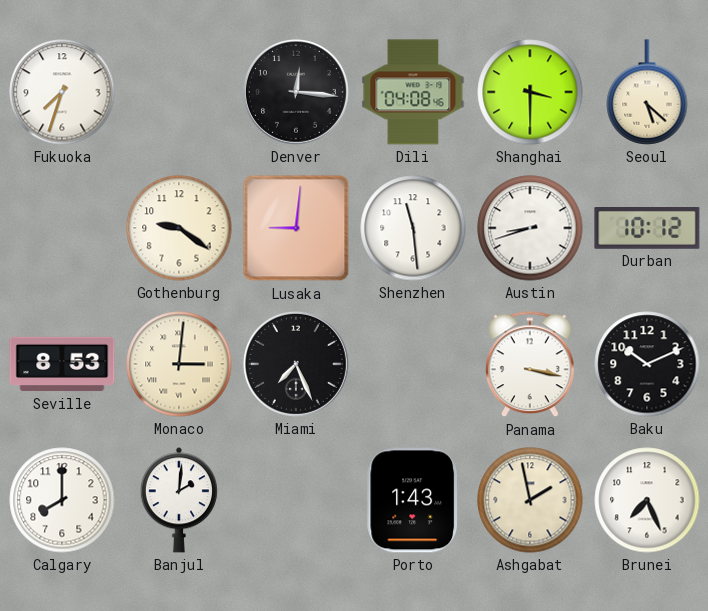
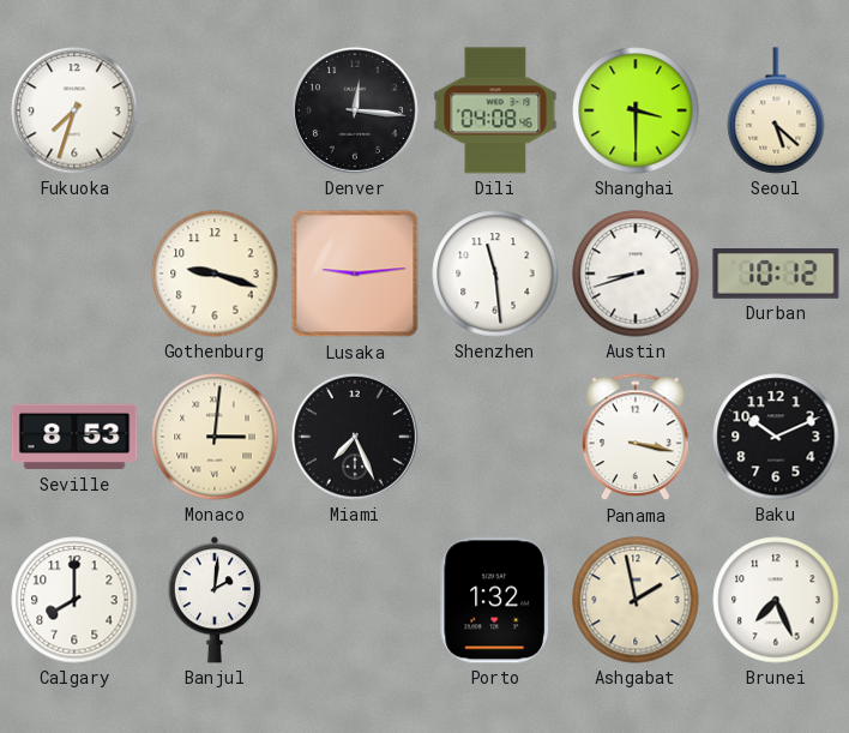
Gothenburg: 9:21 -> 9:18
Lusaka: 9:01 -> 9:14
Porto: 1:43 -> 1:32
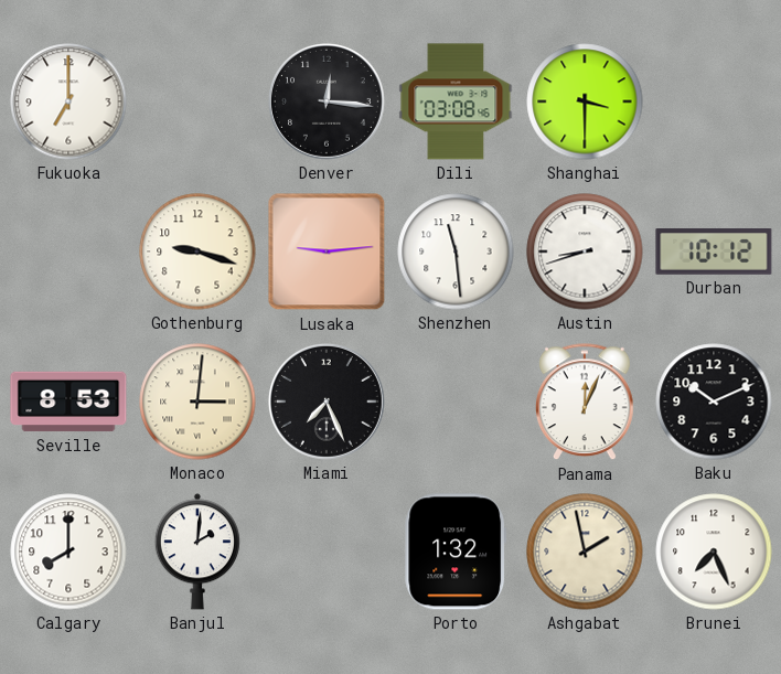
Fukuoka: 7:33 -> 7:00
Dili: 04:08 -> 03:08
Seoul: 5:22 -> none
Panama: 3:17 -> 12:04
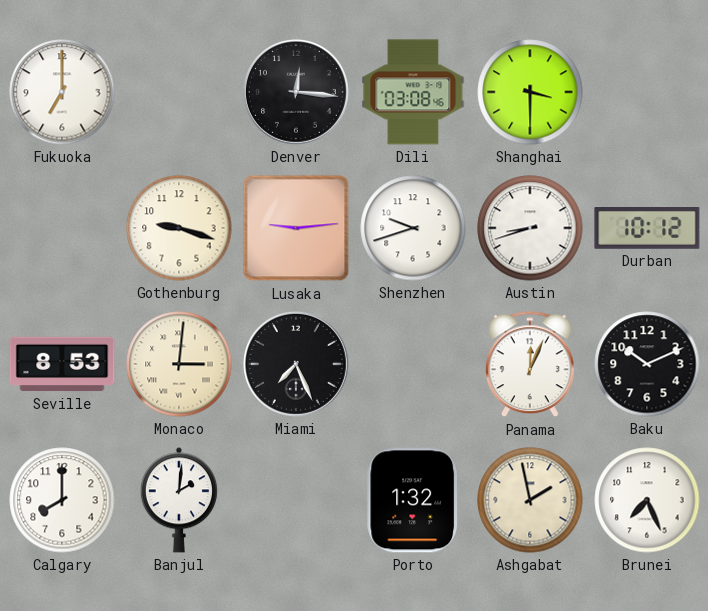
Shenzhen: 11:29 -> 9:42
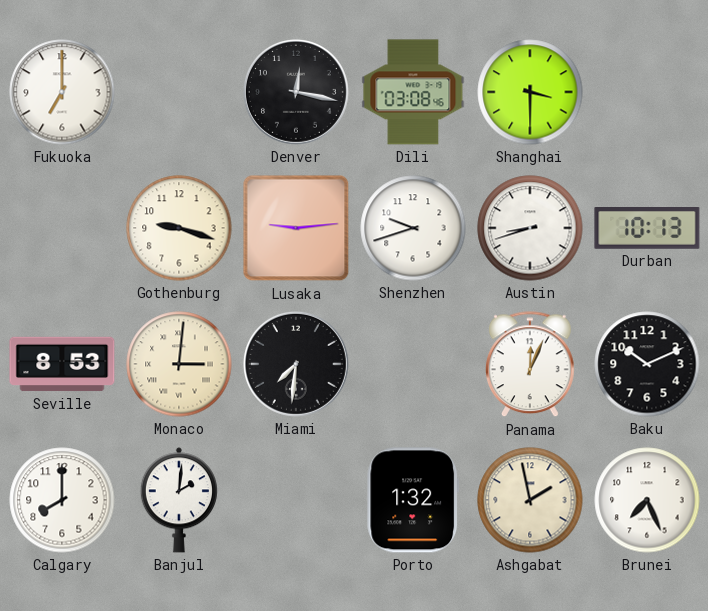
Denver: 12:16 -> 12:17
Durban: 10:12 -> 10:13
Miami: 7:26 -> 7:31
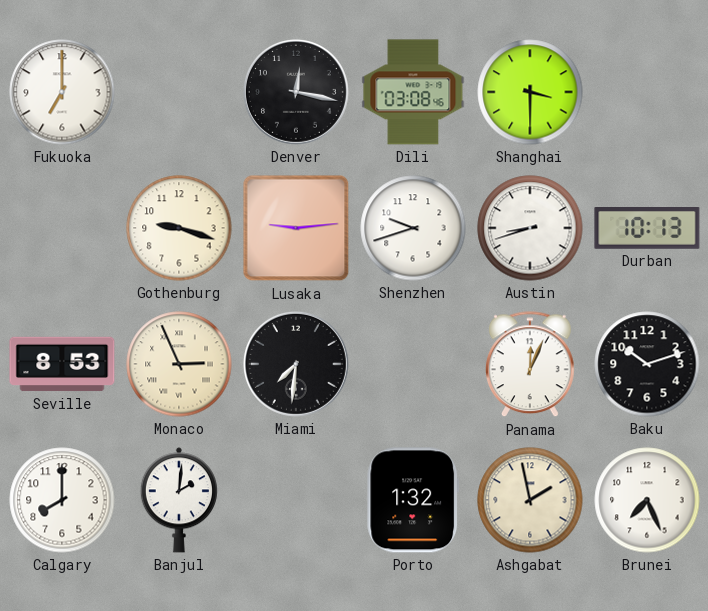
Monaco: 3:01 -> 2:56
Baku: 10:11 -> 10:12
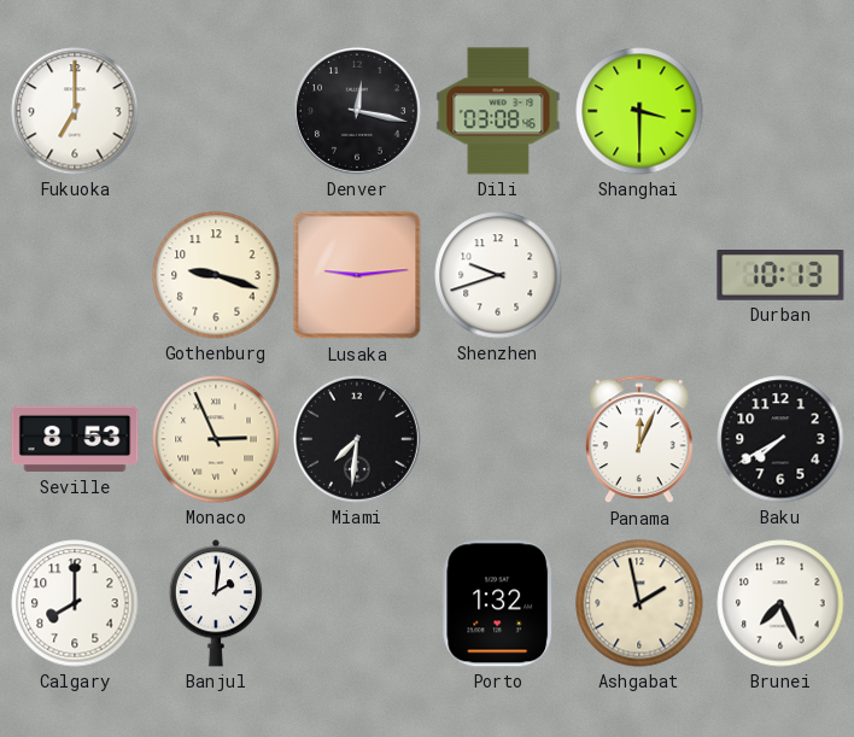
Austin: 8:42 -> none
Baku: 10:12 -> 7:40
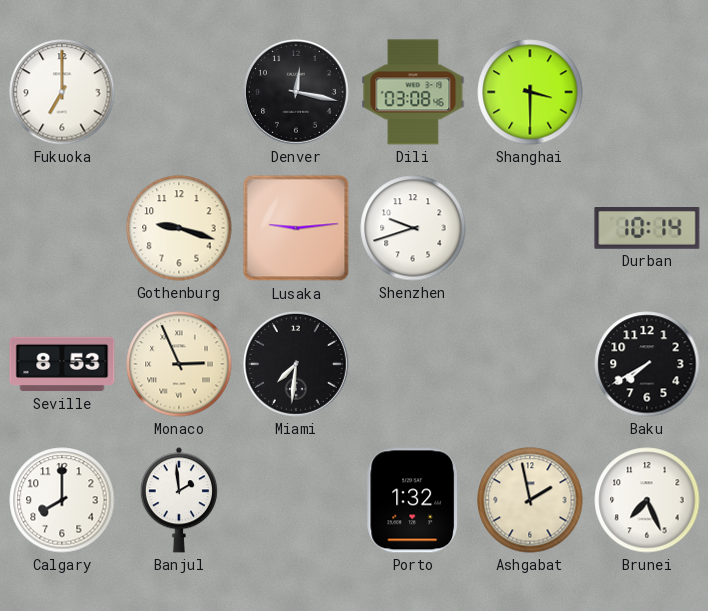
Durban: 10:13 -> 10:14
Panama: 12:04 -> none
Banjul: 2:01 -> 1:59
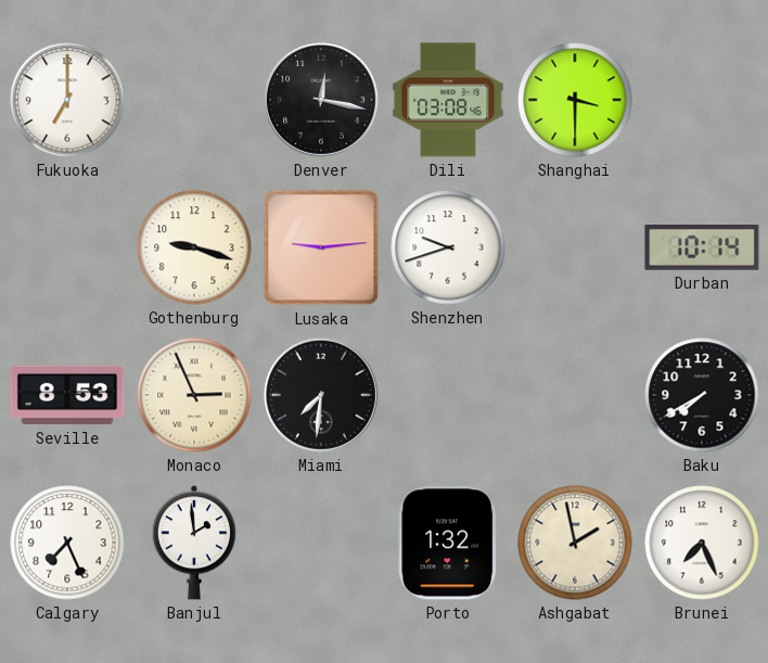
Calgary: 8:00 -> 7:26
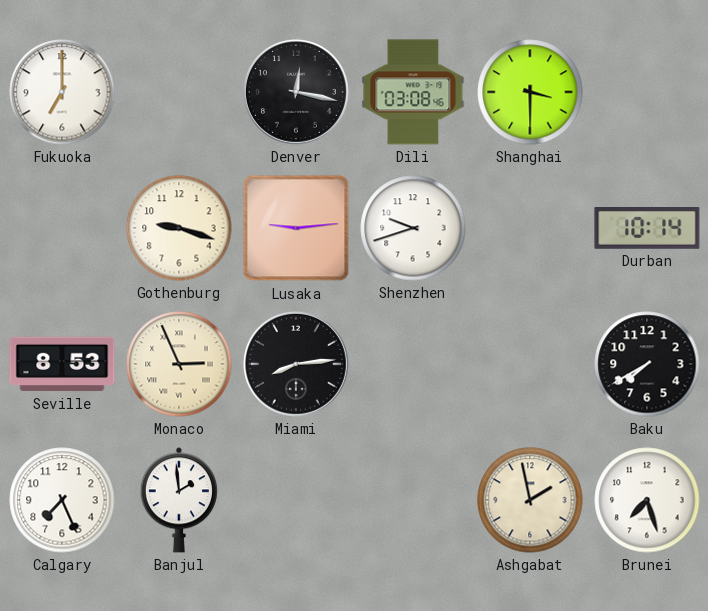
Miami: 7:31 -> 8:14
Porto: 1:32 -> none
Brunei: 7:26 -> 7:27
